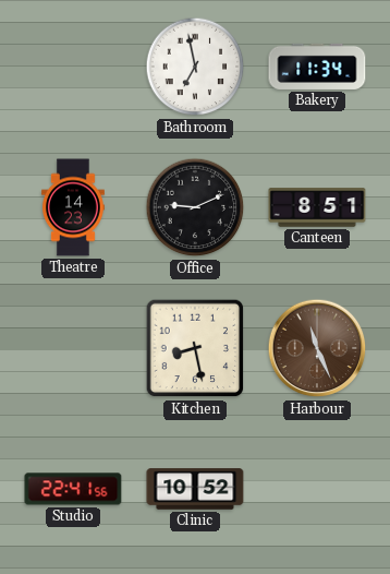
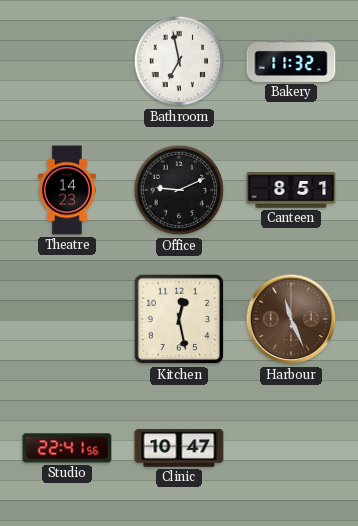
Bakery: 11:34 -> 11:32
Kitchen: 8:28 -> 12:28
Clinic: 10:52 -> 10:47
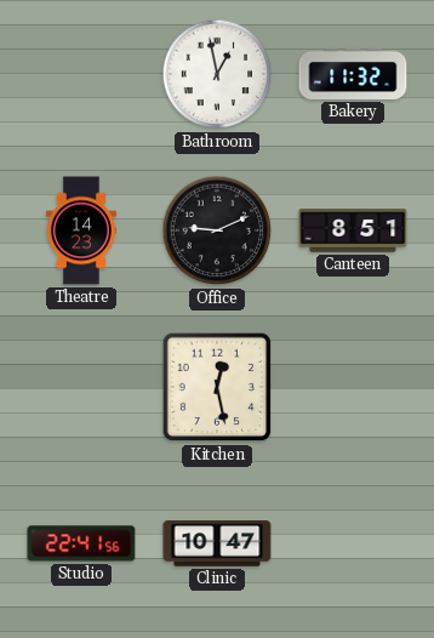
Bathroom: 6:58 -> 12:58
Harbour: 11:26 -> none
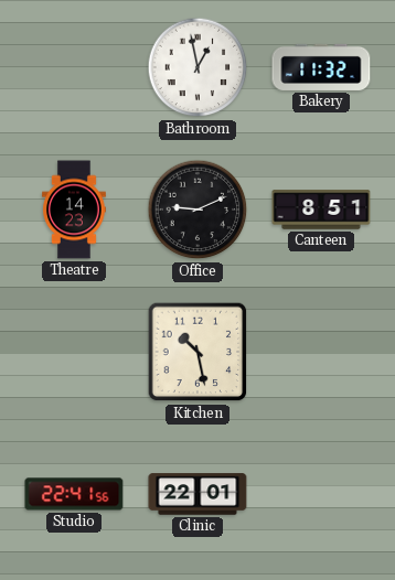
Kitchen: 12:28 -> 10:28
Clinic: 10:47 -> 22:01
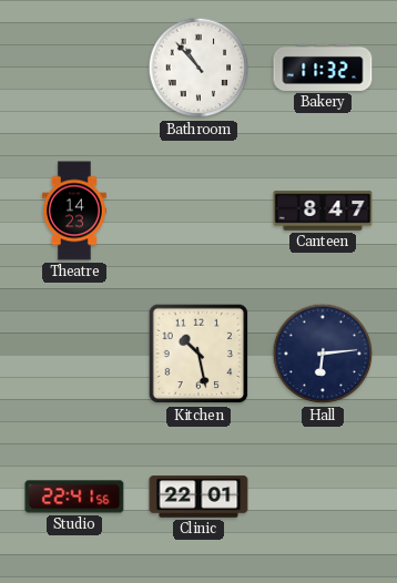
Bathroom: 12:58 -> 10:53
Office: 9:11 -> none
Canteen: 8:51 -> 8:47
Hall: none -> 6:14
